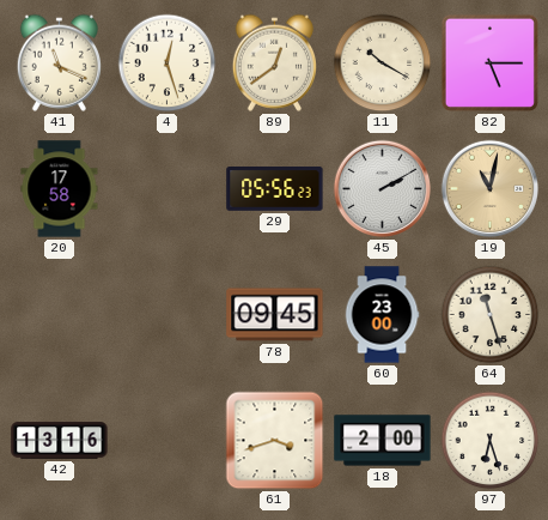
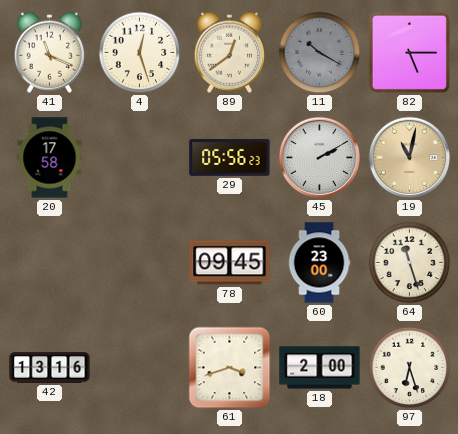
11 dial: cream -> grey
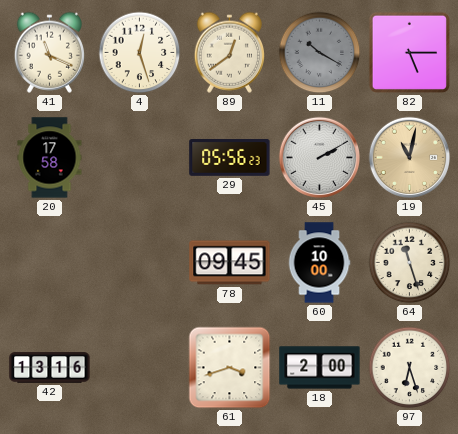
60: 23:00 -> 10:00
